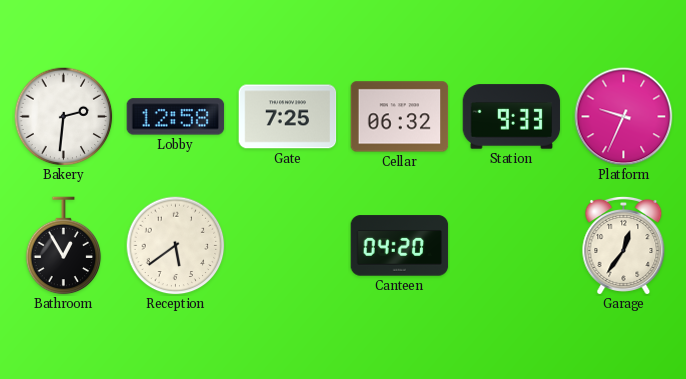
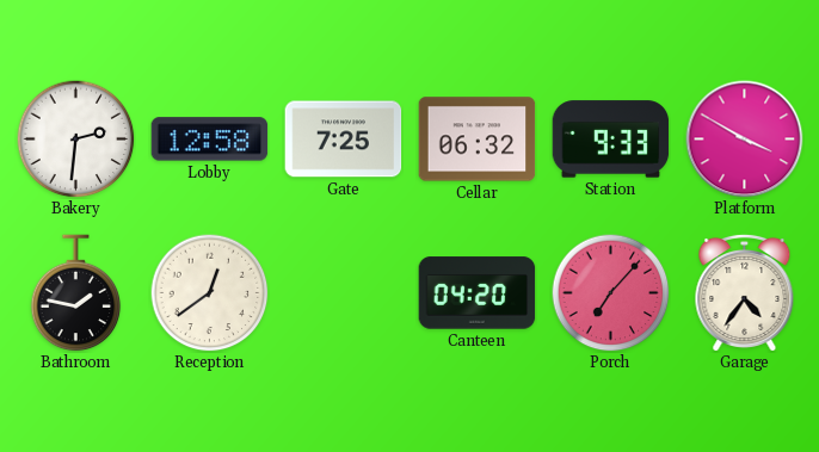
Platform: 9:34 -> 3:50
Bathroom: 12:55 -> 1:47
Reception: 5:39 -> 12:39
Porch: none -> 7:07
Garage: 12:36 -> 4:36
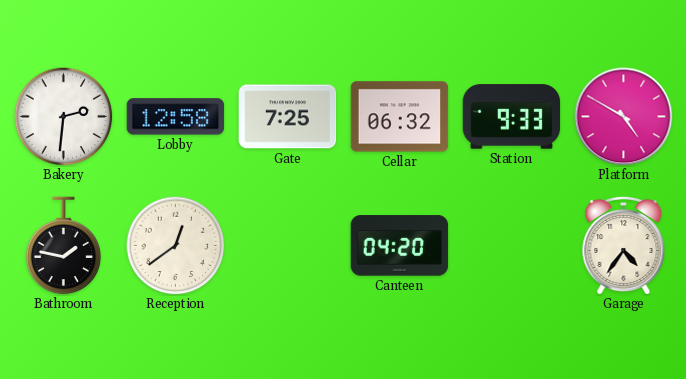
Platform: 3:50 -> 4:50
Porch: 7:07 -> none
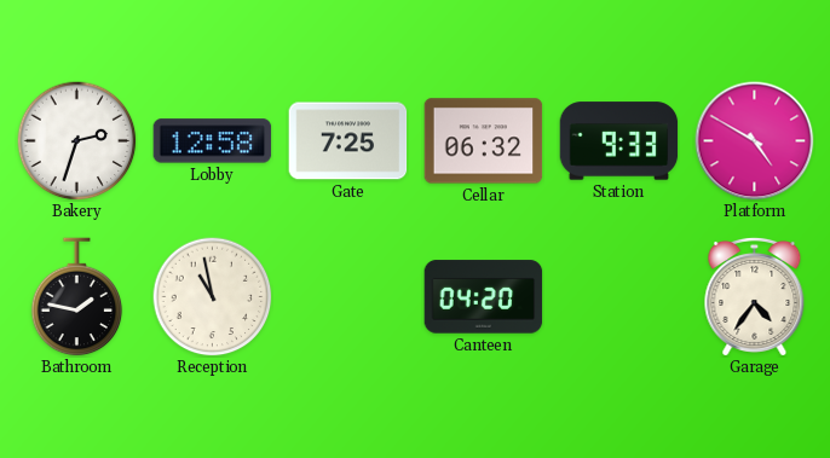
Bakery: 2:31 -> 2:33
Reception: 12:39 -> 10:58
